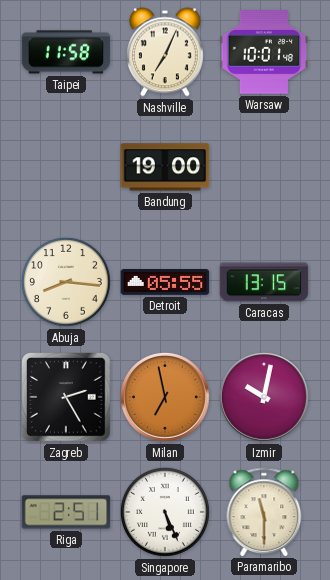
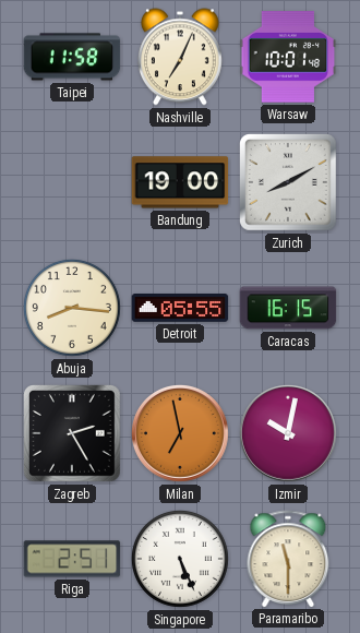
Zurich: none -> 8:10
Caracas: 13:15 -> 16:15
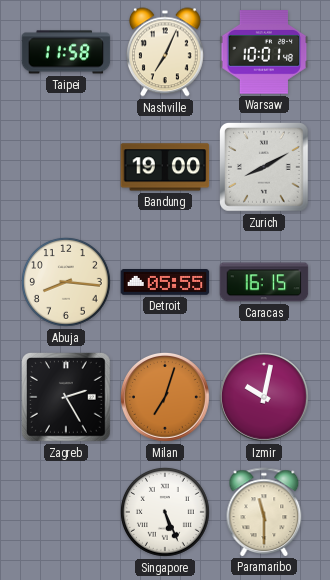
Milan: 6:58 -> 7:03
Riga: 2:51 -> none
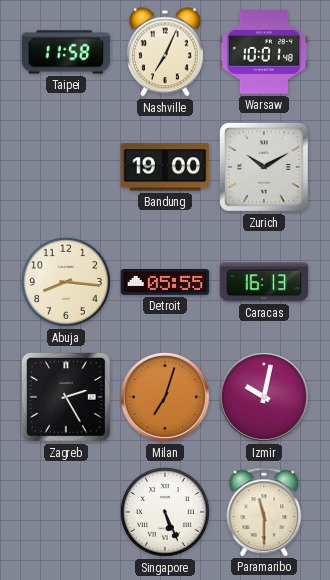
Zurich: 8:10 -> 10:10
Caracas: 16:15 -> 16:13
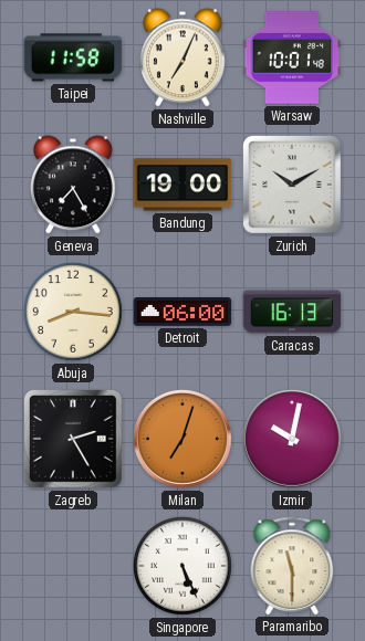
Geneva: none -> 7:25
Detroit: 05:55 -> 06:00
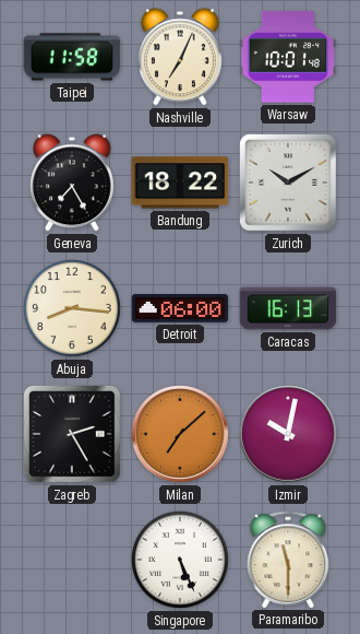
Bandung: 19:00 -> 18:22
Milan: 7:03 -> 7:08
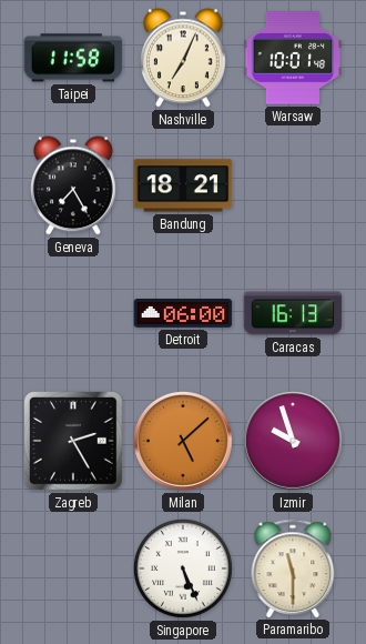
Bandung: 18:22 -> 18:21
Zurich: 10:10 -> none
Abuja: 8:16 -> none
Milan: 7:08 -> 5:08
Izmir: 10:02 -> 9:57
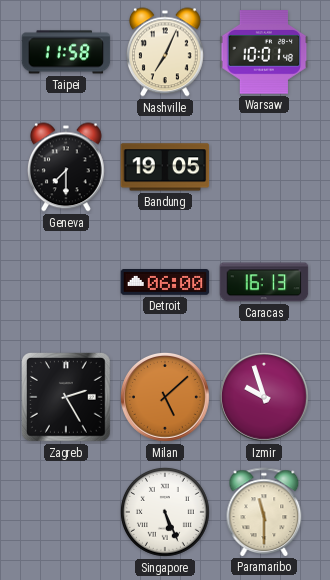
Geneva: 7:25 -> 7:30
Bandung: 18:21 -> 19:05
